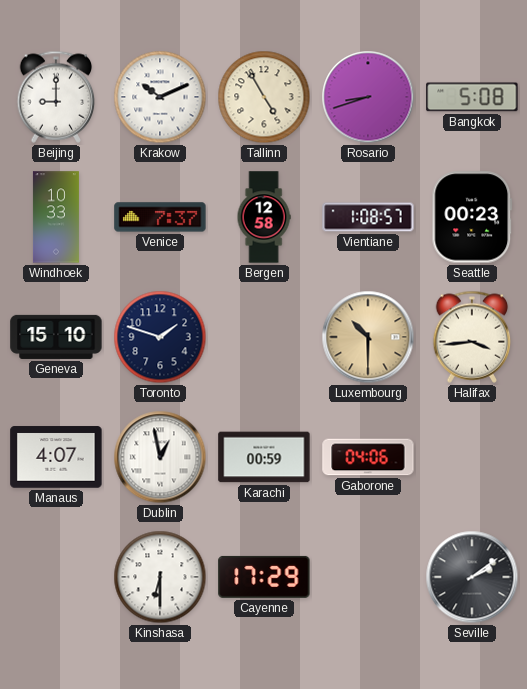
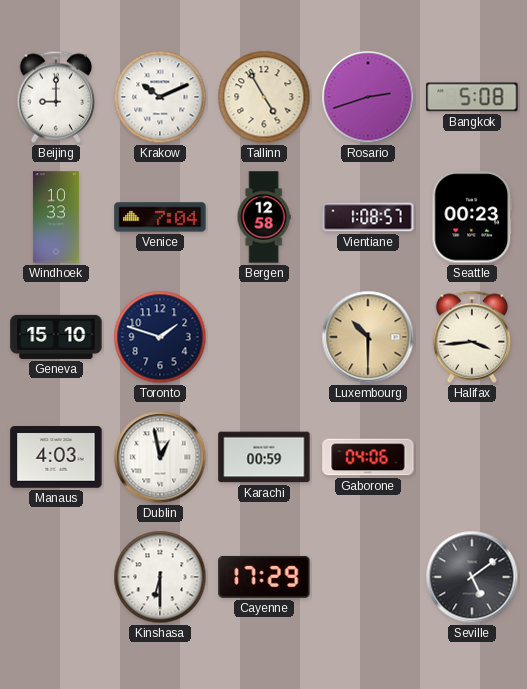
Rosario: 8:42 -> 2:42
Venice: 7:37 -> 7:04
Manaus: 4:07 -> 4:03
Seville: 2:09 -> 5:09
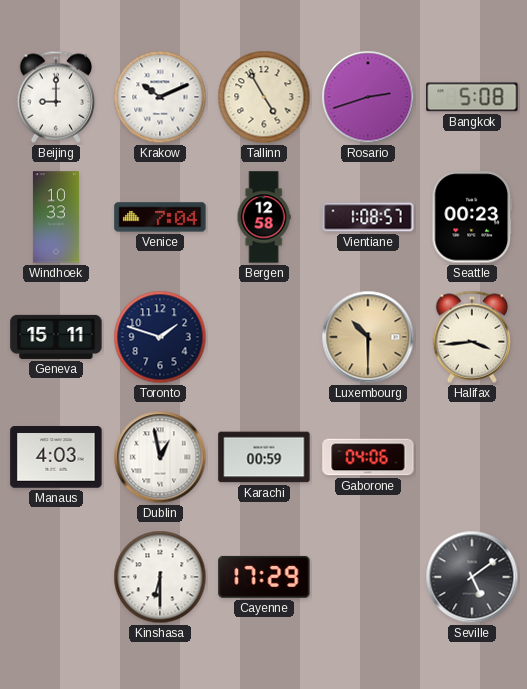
Geneva: 15:10 -> 15:11
